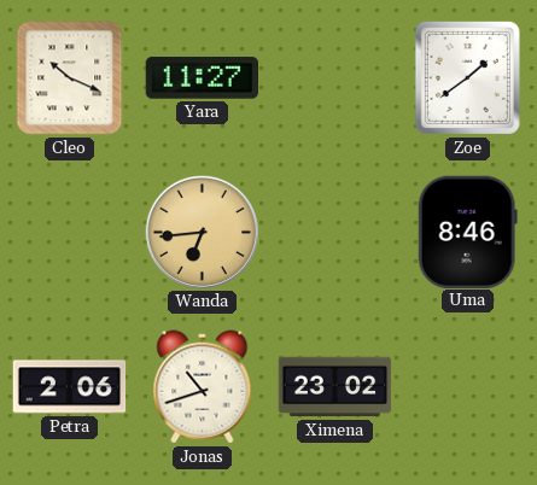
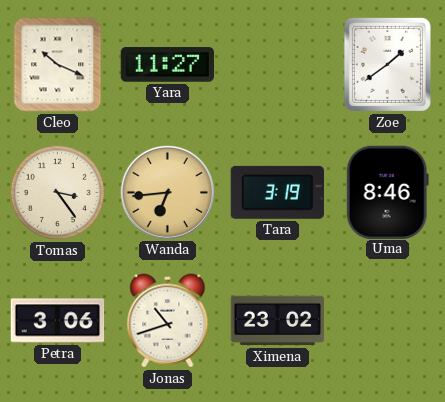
Tomas: none -> 3:24
Tara: none -> 3:19
Petra: 2:06 -> 3:06
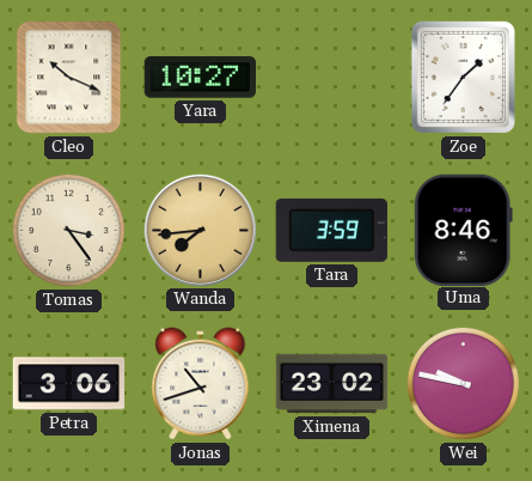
Yara: 11:27 -> 10:27
Zoe: 1:39 -> 1:36
Wanda: 6:44 -> 7:44
Tara: 3:19 -> 3:59
Wei: none -> 9:47
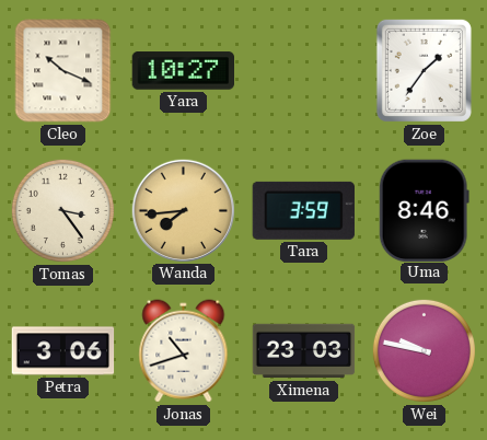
Ximena: 23:02 -> 23:03
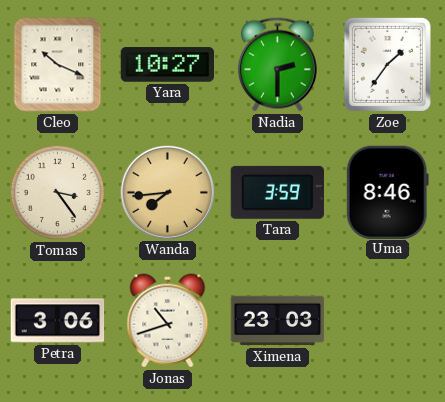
Nadia: none -> 2:30
Wei: 9:47 -> none
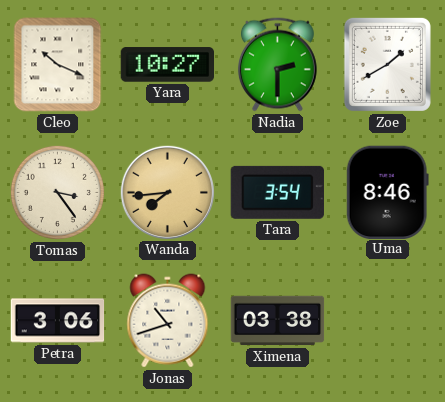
Zoe: 1:36 -> 1:40
Tara: 3:59 -> 3:54
Ximena: 23:03 -> 03:38
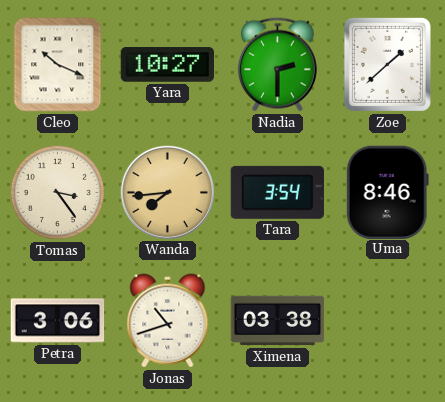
Zoe: 1:40 -> 1:38
